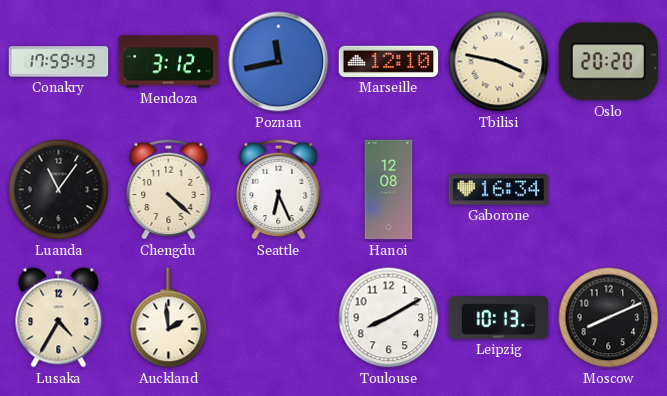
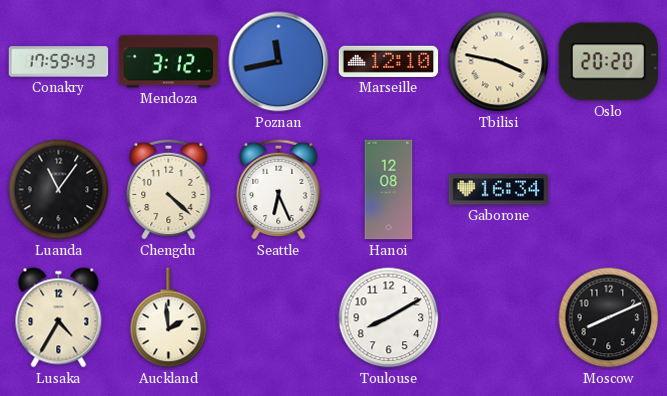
Leipzig: 10:13 -> none
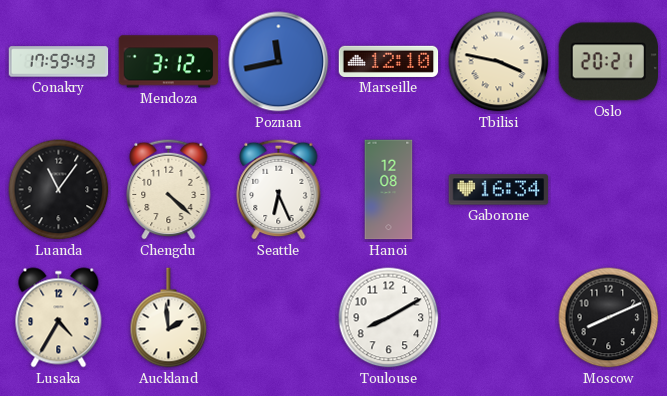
Oslo: 20:20 -> 20:21
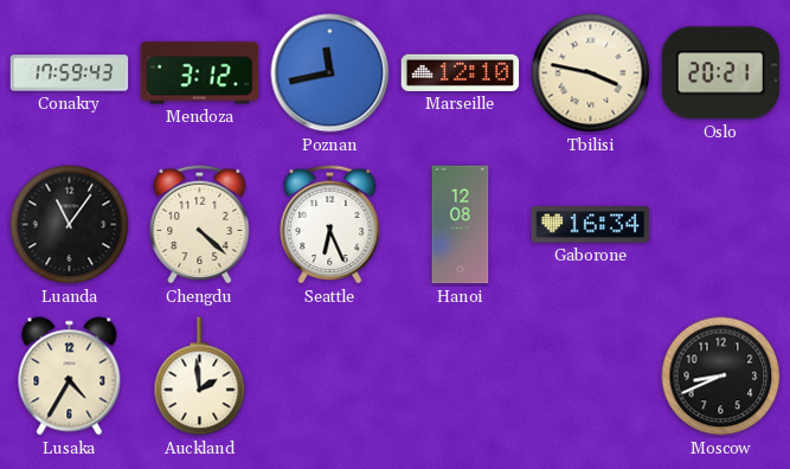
Toulouse: 8:10 -> none
Moscow: 8:11 -> 8:41
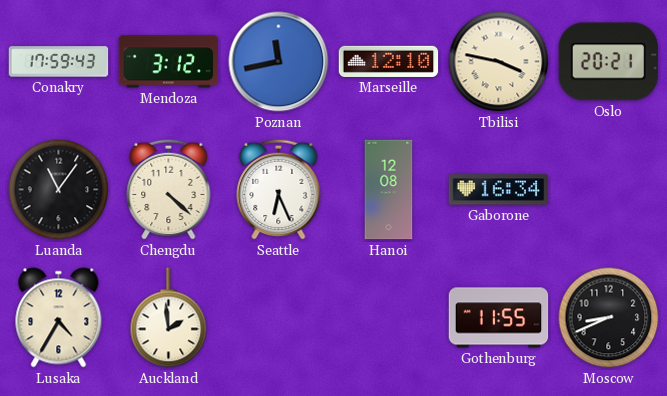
Gothenburg: none -> 11:55
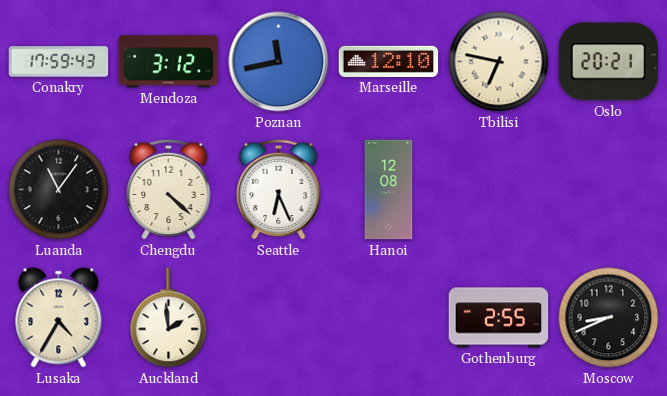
Tbilisi: 3:47 -> 6:47
Gaborone: 16:34 -> none
Gothenburg: 11:55 -> 2:55
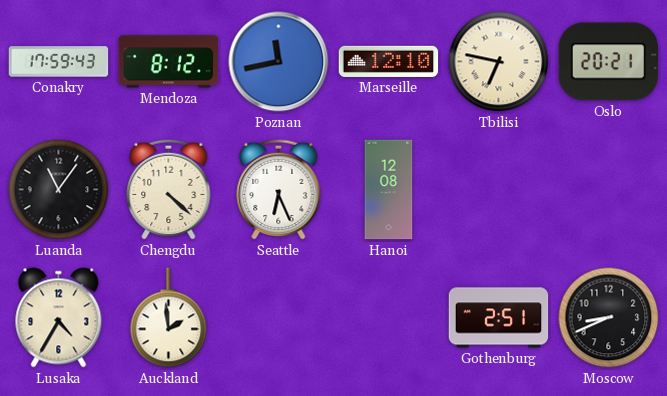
Mendoza: 3:12 -> 8:12
Gothenburg: 2:55 -> 2:51
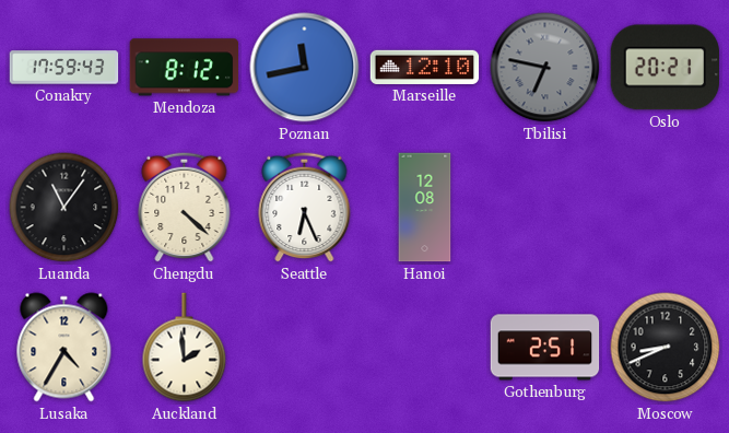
Tbilisi dial: cream -> grey
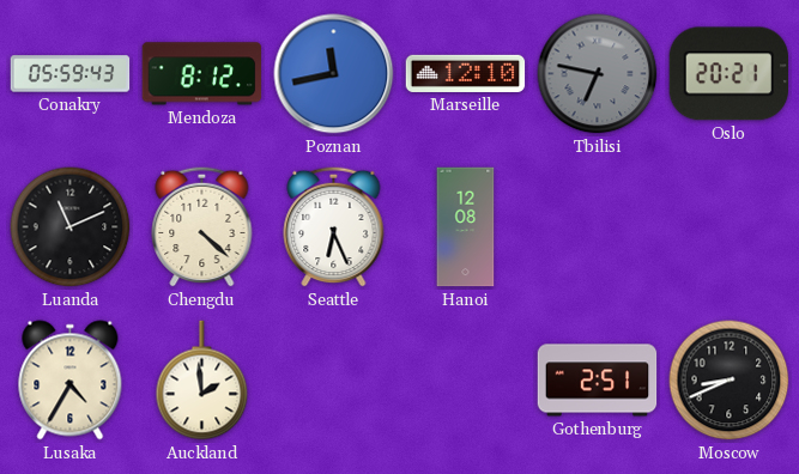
Conakry: 17:59 -> 05:59
Luanda: 11:06 -> 11:11
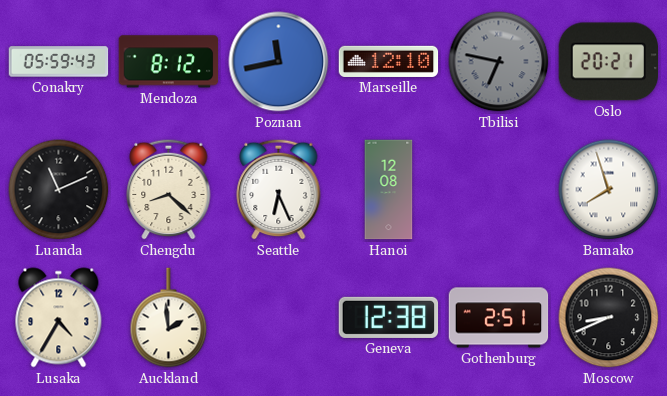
Chengdu: 4:22 -> 8:22
Bamako: none -> 7:57
Geneva: none -> 12:38
